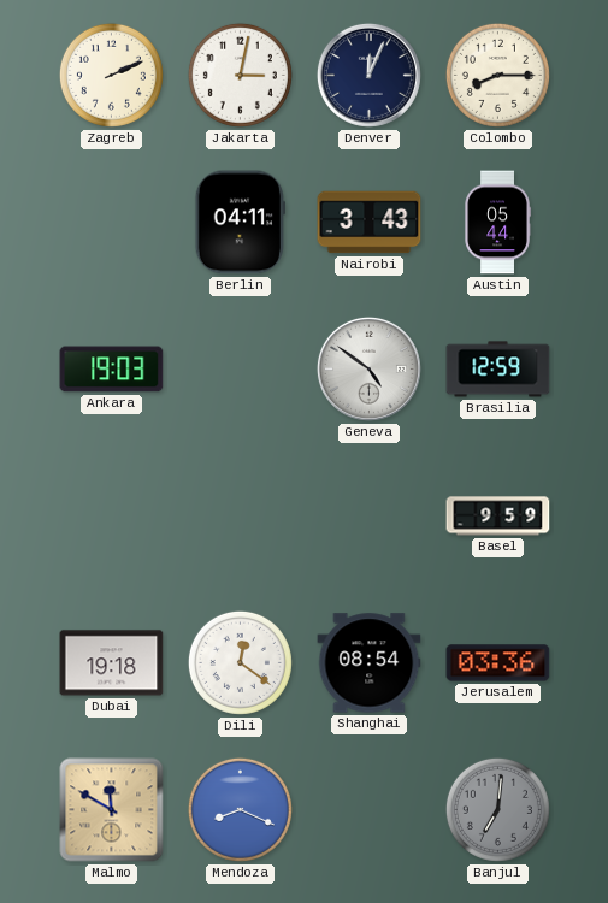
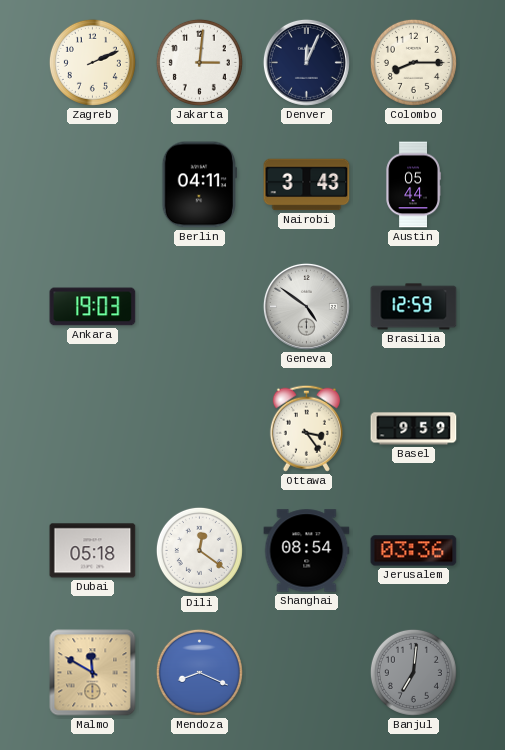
Jakarta: 3:02 -> 3:01
Ottawa: none -> 3:24
Dubai: 19:18 -> 05:18
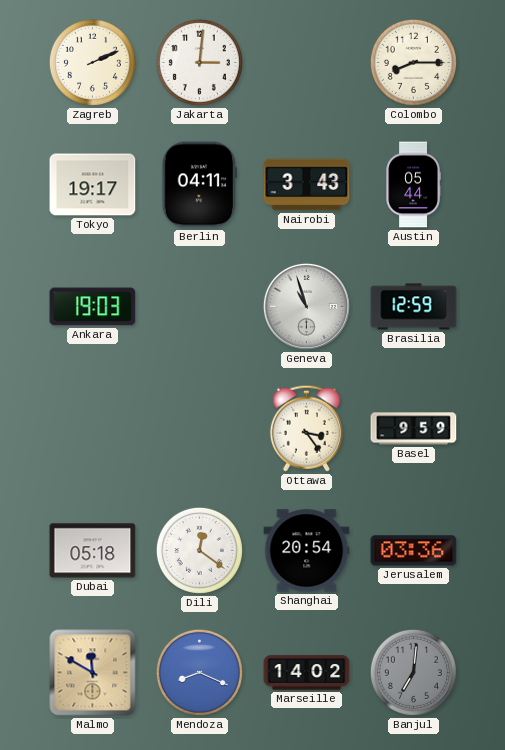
Denver: 12:04 -> none
Tokyo: none -> 19:17
Geneva: 4:51 -> 10:57
Shanghai: 08:54 -> 20:54
Marseille: none -> 14:02
